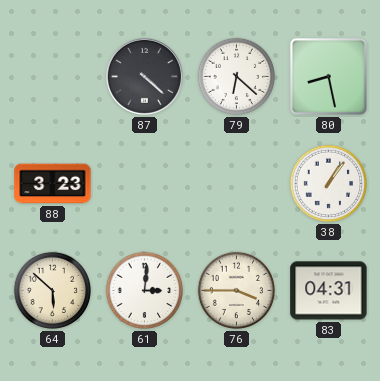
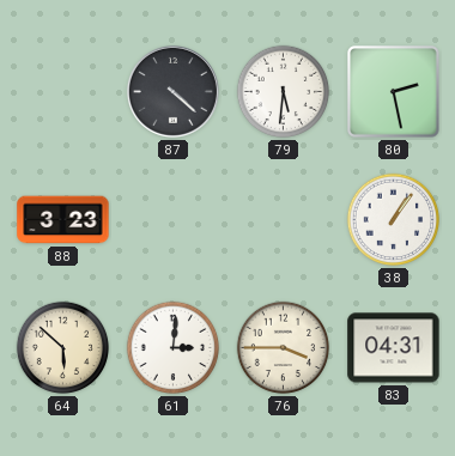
79: 6:22 -> 5:31
80: 8:28 -> 2:28
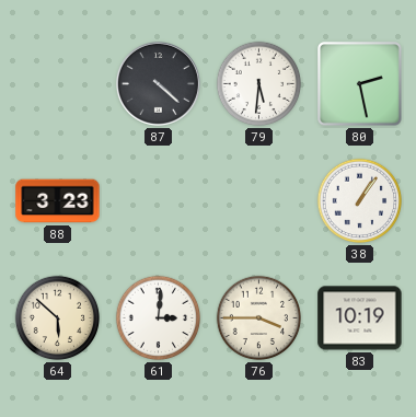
83: 04:31 -> 10:19
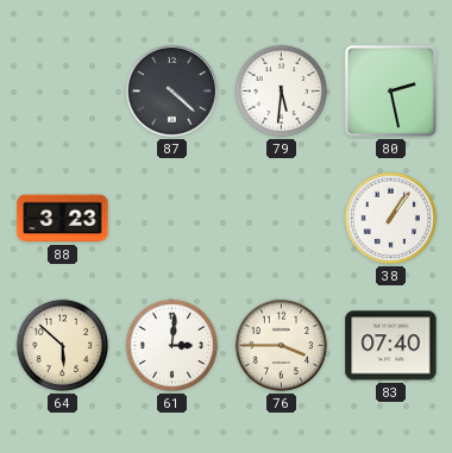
83: 10:19 -> 07:40
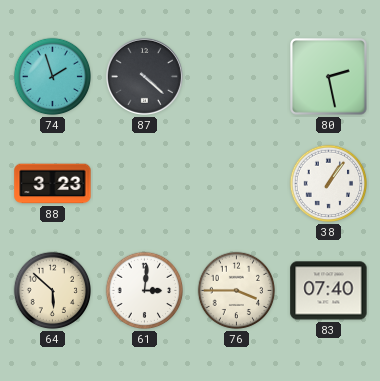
74: none -> 1:57
79: 5:31 -> none
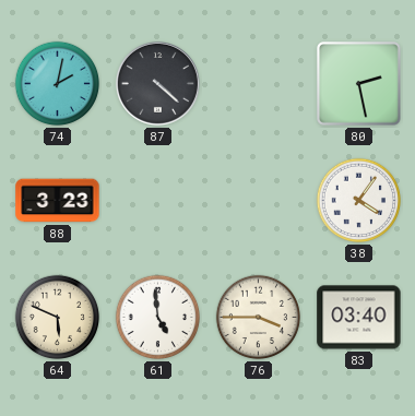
74: 1:57 -> 2:02
38: 1:06 -> 4:06
64: 5:52 -> 5:49
61: 3:01 -> 4:59
83: 07:40 -> 03:40
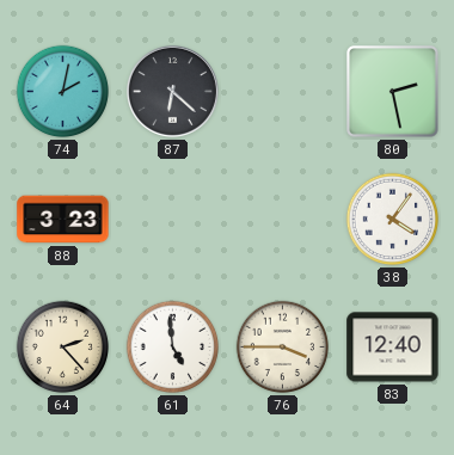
87: 4:22 -> 6:22
64: 5:49 -> 2:23
83: 03:40 -> 12:40
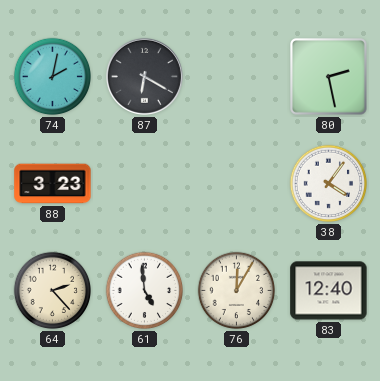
87: 6:22 -> 6:20
76: 3:45 -> 12:05
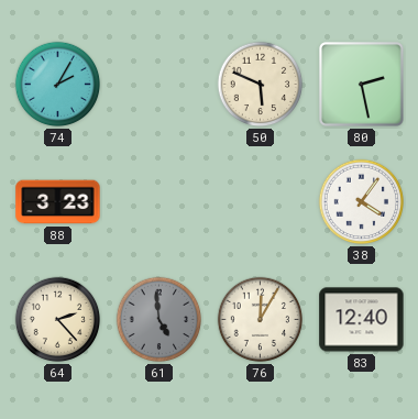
74: 2:02 -> 2:05
87: 6:20 -> none
50: none -> 5:49
61 dial: white -> grey
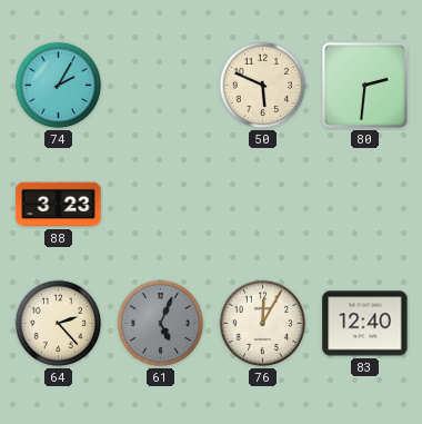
80: 2:28 -> 2:31
38: 4:06 -> none
61: 4:59 -> 5:04
